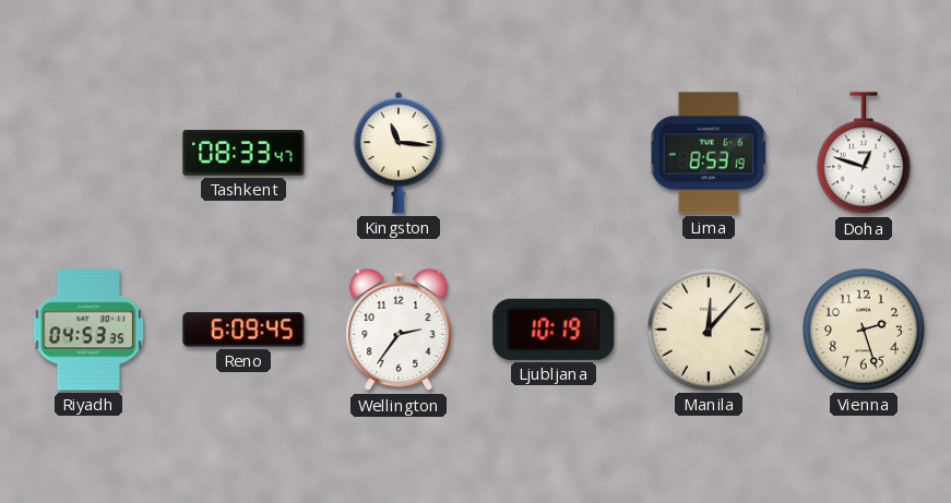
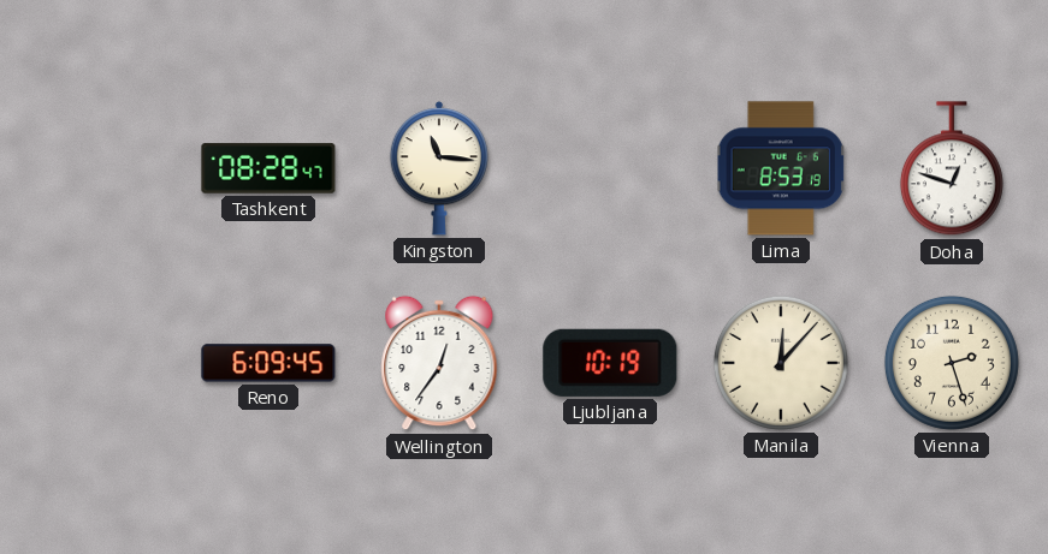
Tashkent: 08:33 -> 08:28
Riyadh: 04:53 -> none
Wellington: 2:36 -> 12:36
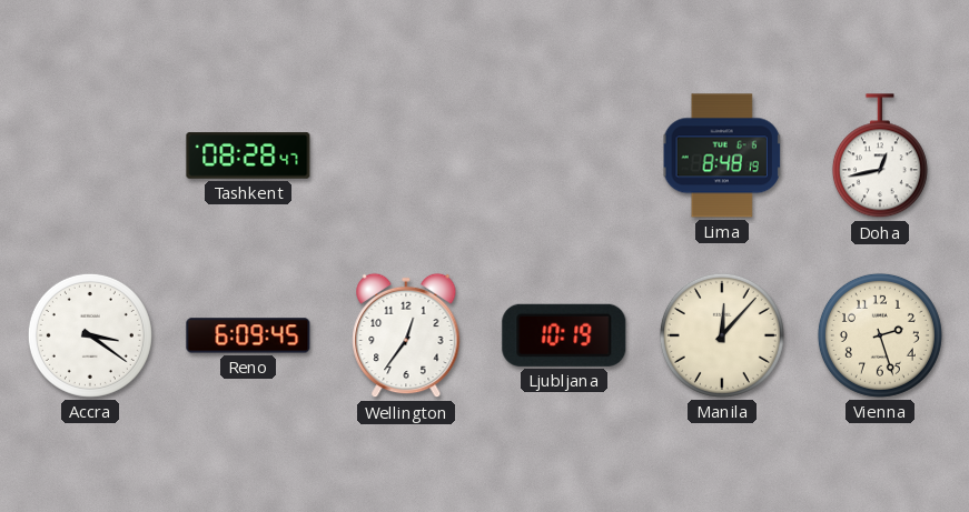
Kingston: 11:16 -> none
Lima: 8:53 -> 8:48
Doha: 12:48 -> 12:43
Accra: none -> 3:21
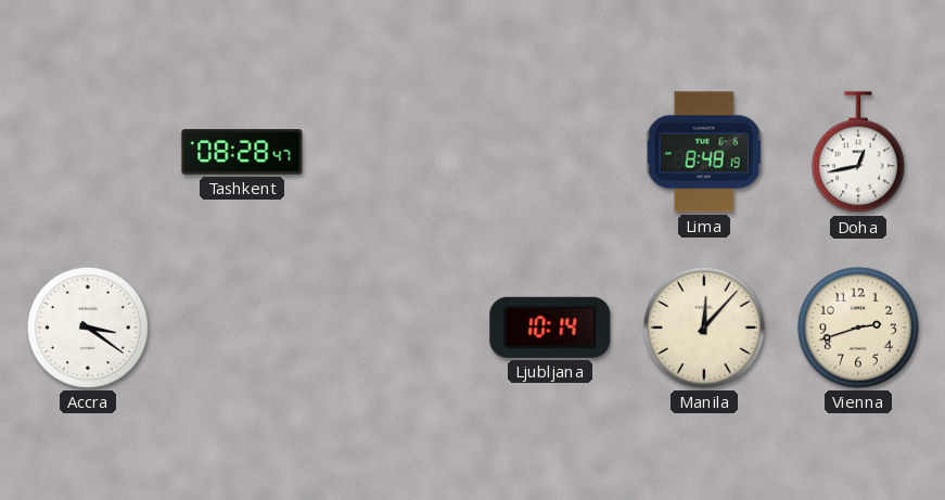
Reno: 6:09 -> none
Wellington: 12:36 -> none
Ljubljana: 10:19 -> 10:14
Vienna: 2:27 -> 2:42
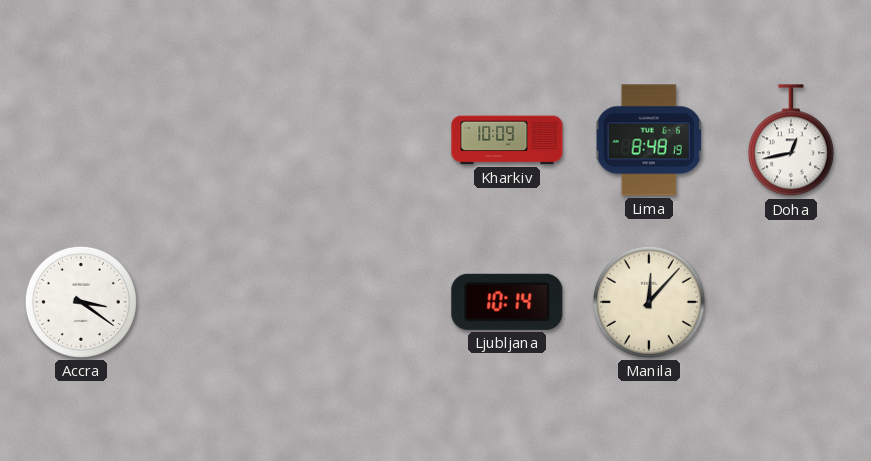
Tashkent: 08:28 -> none
Kharkiv: none -> 10:09
Vienna: 2:42 -> none
